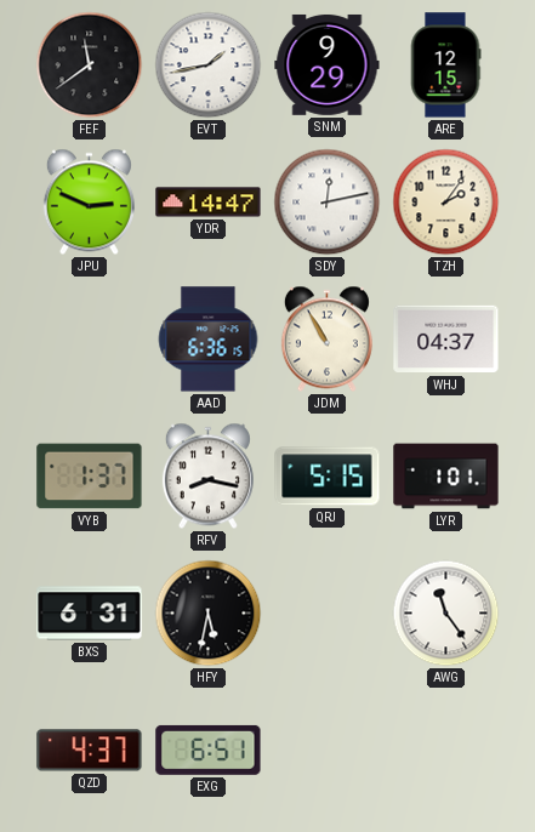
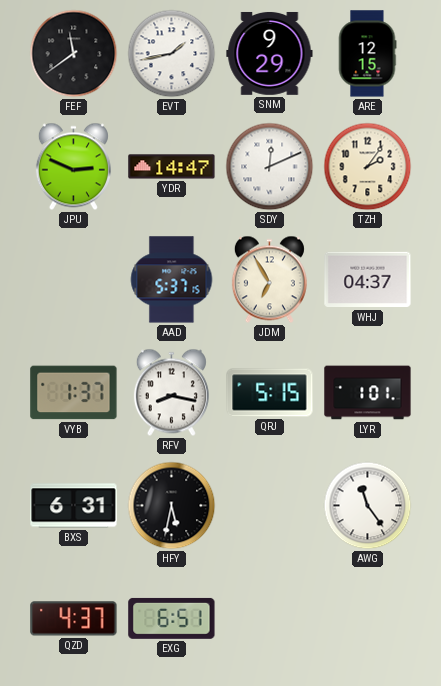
SDY: 12:13 -> 12:11
AAD: 6:36 -> 5:37
JDM: 10:55 -> 6:55
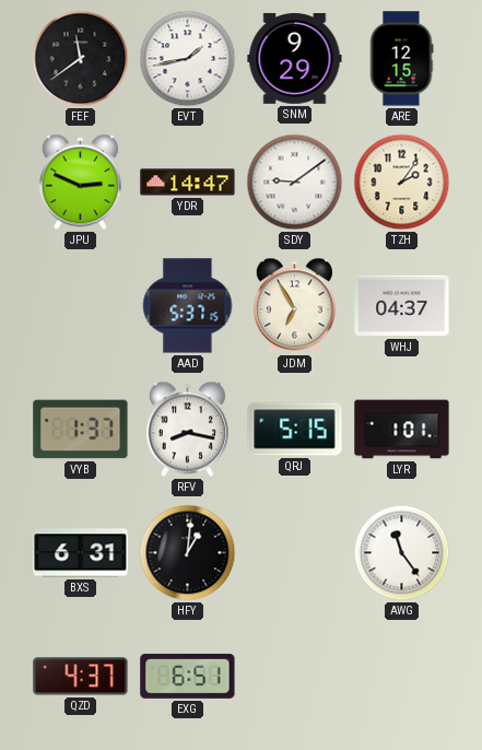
SDY: 12:11 -> 9:09
HFY: 5:32 -> 1:01
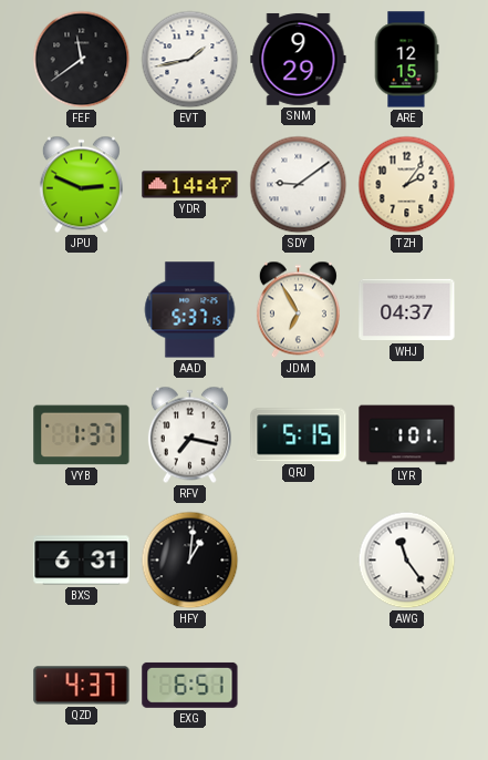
RFV: 8:17 -> 7:17
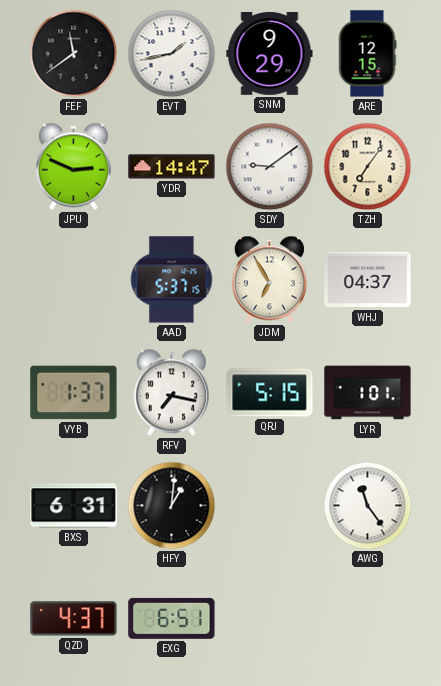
TZH: 2:06 -> 7:06
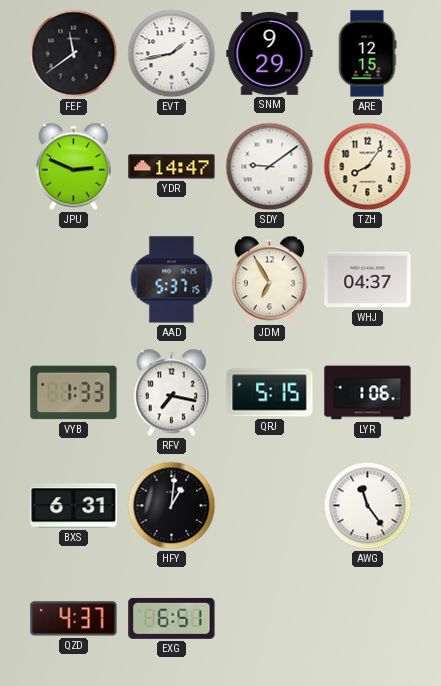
TZH: 7:06 -> 8:06
VYB: 1:37 -> 1:33
LYR: 1:01 -> 1:06
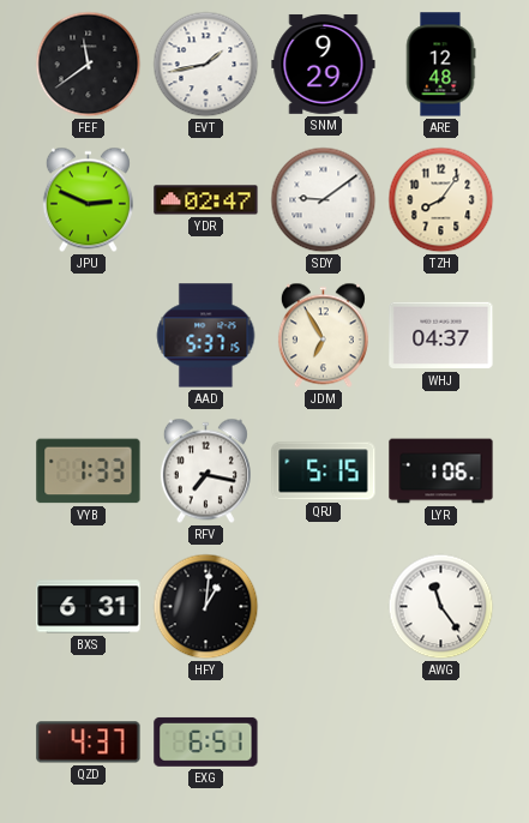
ARE: 12:15 -> 12:48
YDR: 14:47 -> 02:47
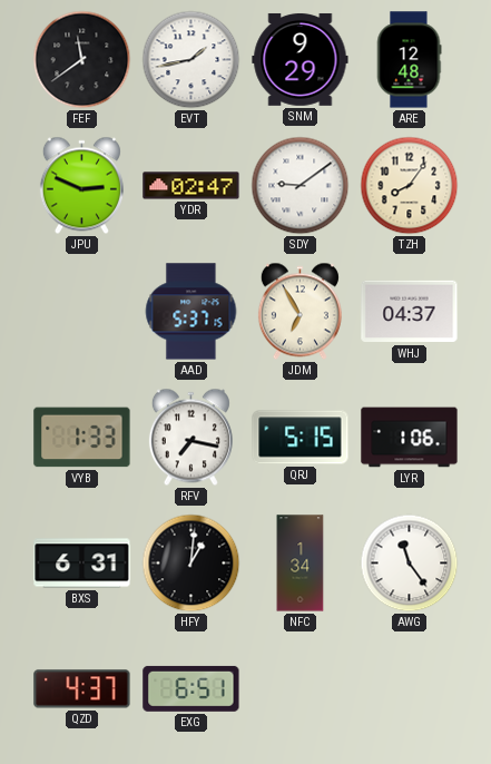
NFC: none -> 1:34
